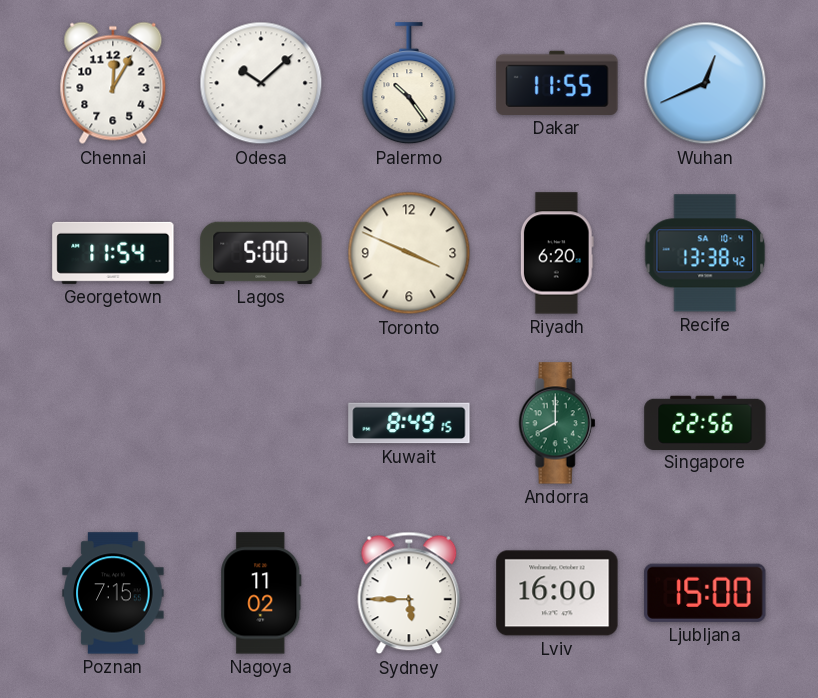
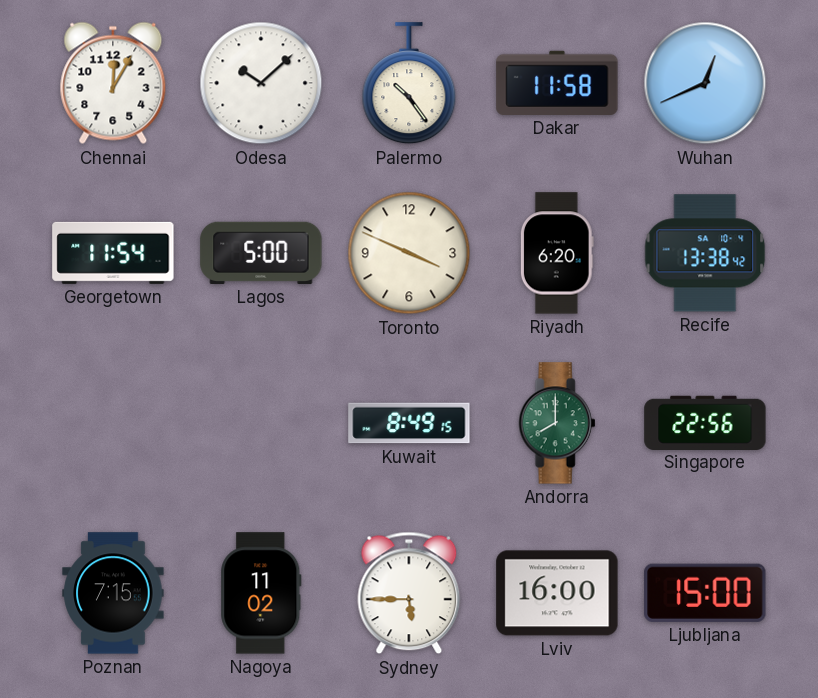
Dakar: 11:55 -> 11:58
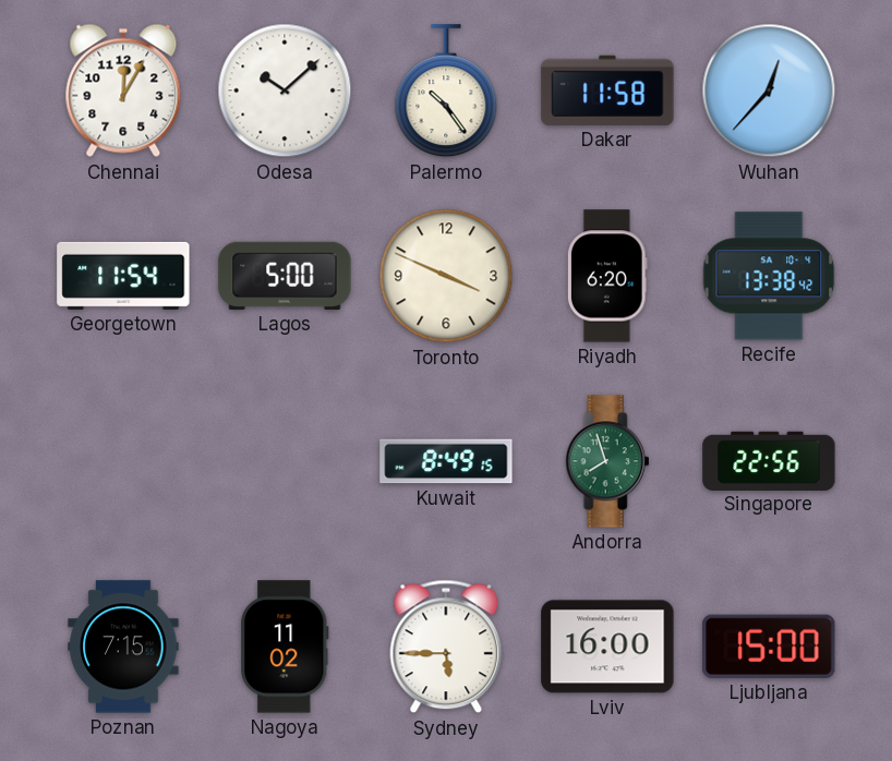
Wuhan: 12:41 -> 12:37
Andorra: 8:00 -> 7:57
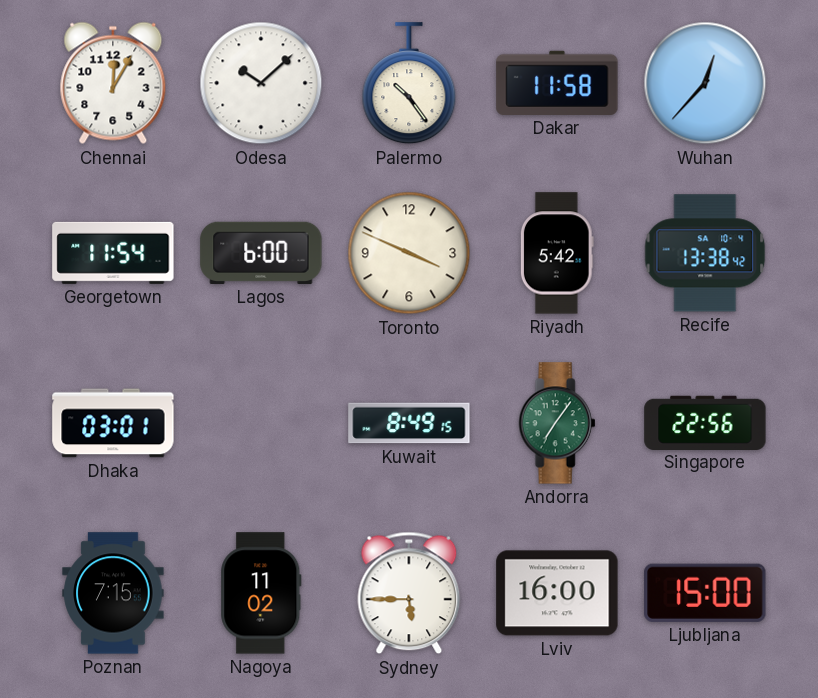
Lagos: 5:00 -> 6:00
Riyadh: 6:20 -> 5:42
Dhaka: none -> 03:01
Andorra: 7:57 -> 7:06
